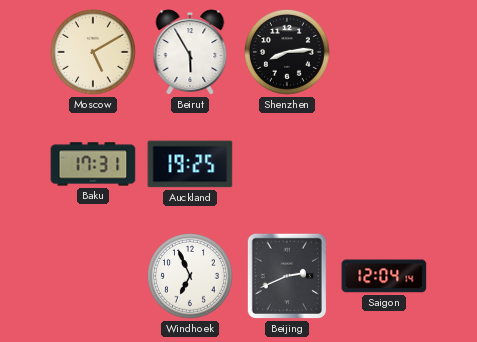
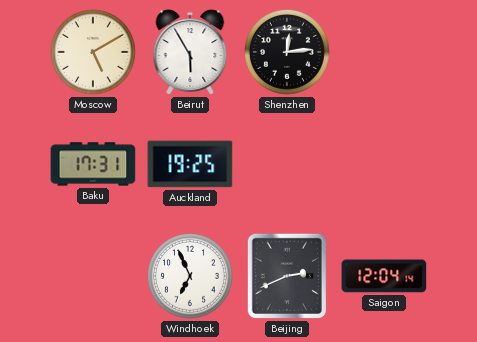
Shenzhen: 8:14 -> 12:14
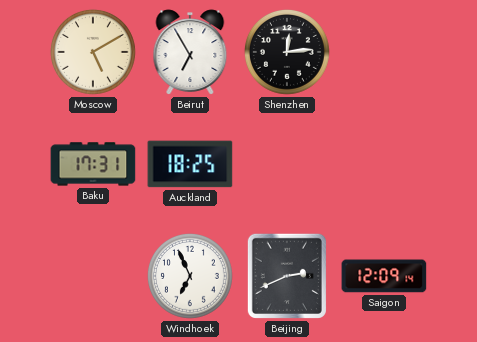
Beirut: 5:55 -> 6:55
Auckland: 19:25 -> 18:25
Saigon: 12:04 -> 12:09
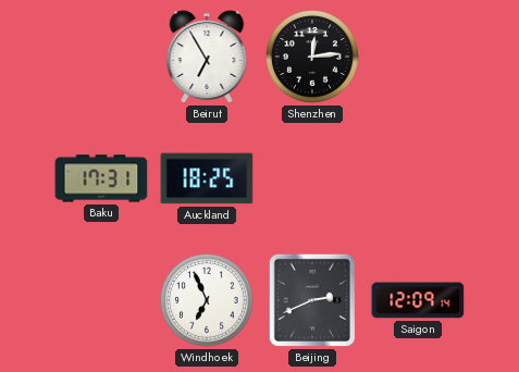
Moscow: 5:10 -> none
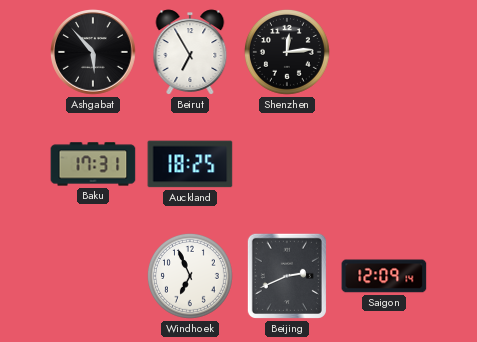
Ashgabat: none -> 5:53
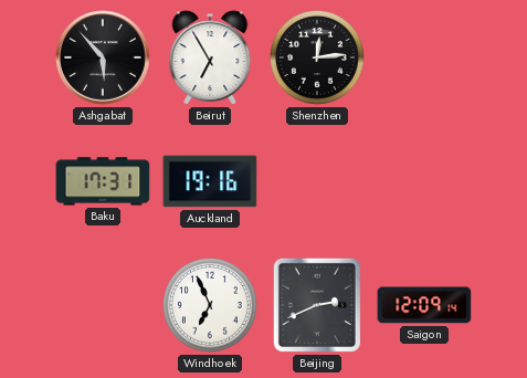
Auckland: 18:25 -> 19:16
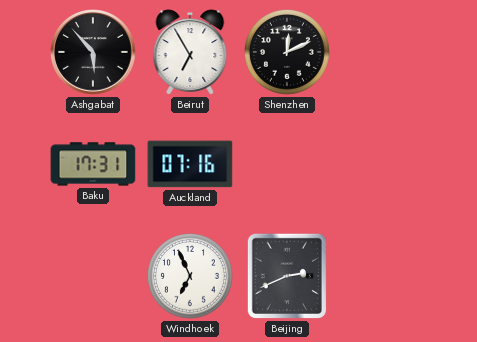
Shenzhen: 12:14 -> 12:11
Auckland: 19:16 -> 07:16
Saigon: 12:09 -> none
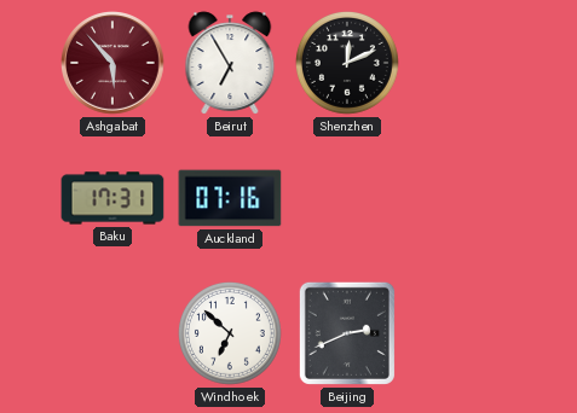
Ashgabat dial: black -> burgundy
Windhoek: 6:56 -> 6:52
